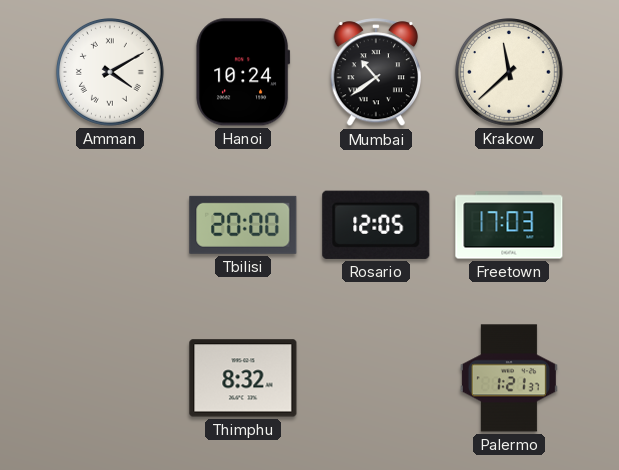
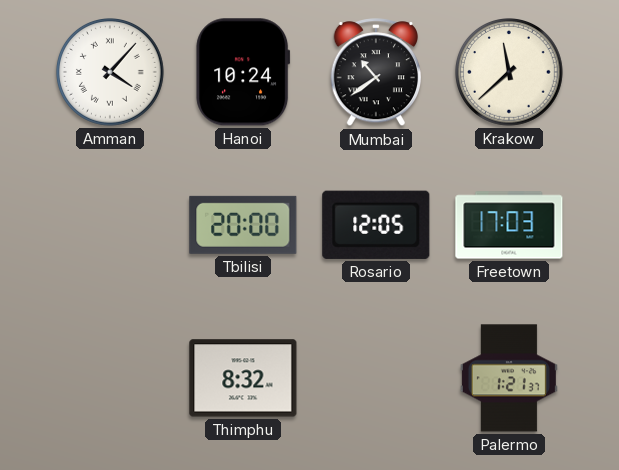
Amman: 4:10 -> 4:07
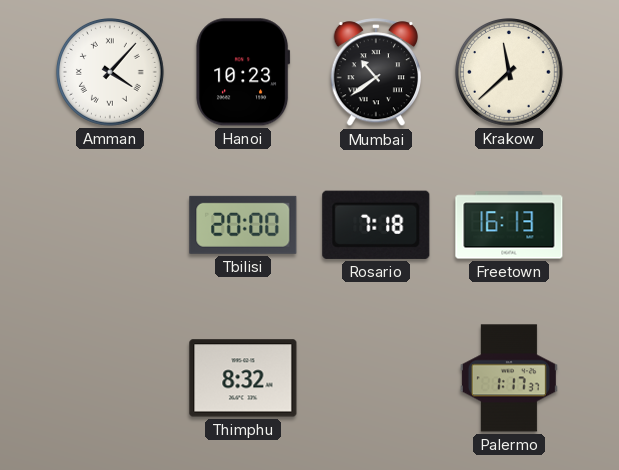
Hanoi: 10:24 -> 10:23
Rosario: 12:05 -> 7:18
Freetown: 17:03 -> 16:13
Palermo: 1:21 -> 1:17
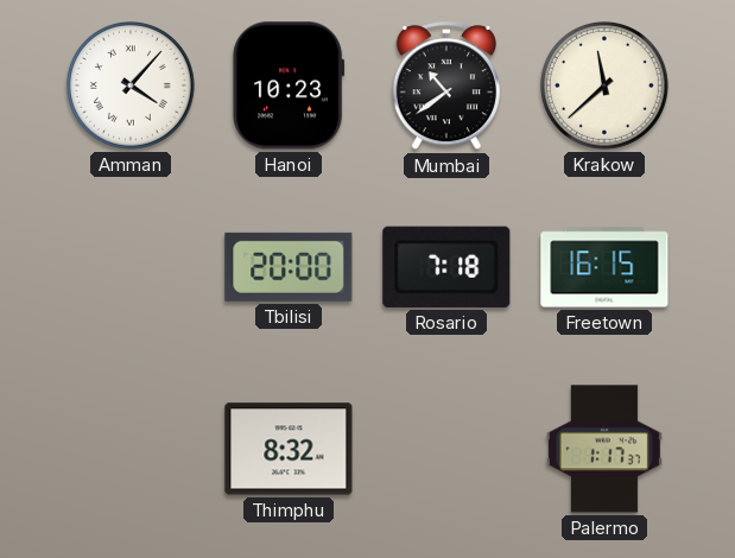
Freetown: 16:13 -> 16:15
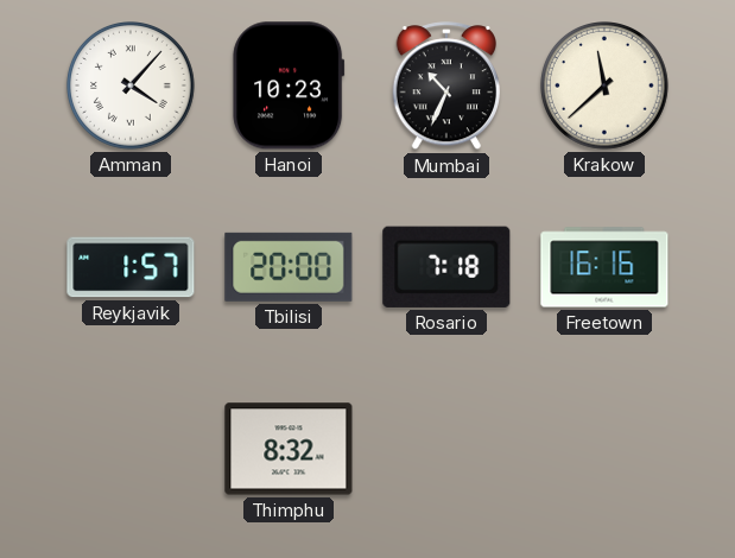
Mumbai: 10:39 -> 10:34
Reykjavik: none -> 1:57
Freetown: 16:15 -> 16:16
Palermo: 1:17 -> none
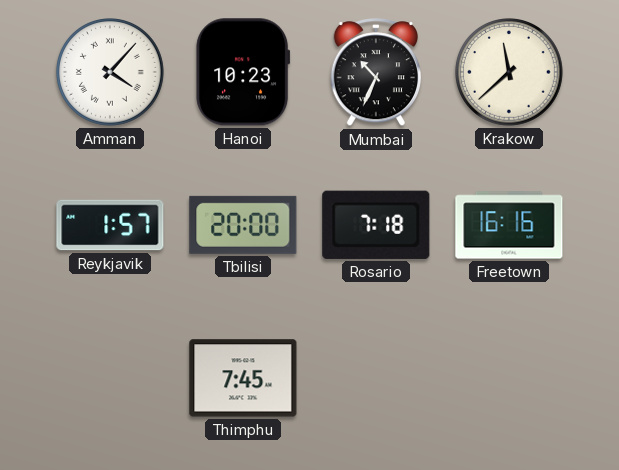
Thimphu: 8:32 -> 7:45
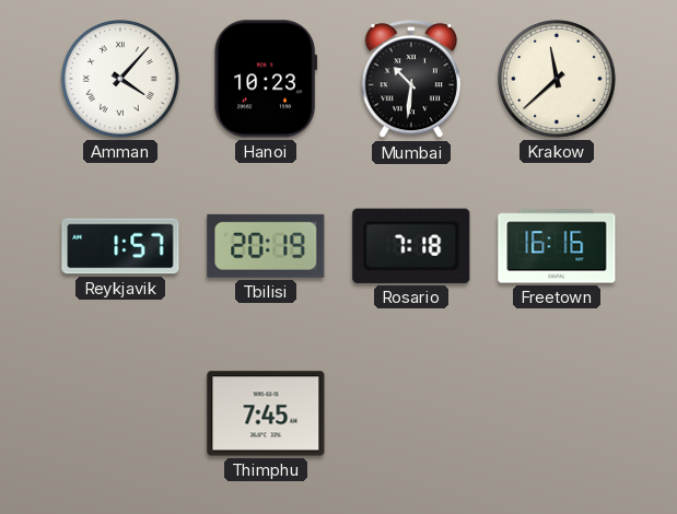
Mumbai: 10:34 -> 10:31
Tbilisi: 20:00 -> 20:19
